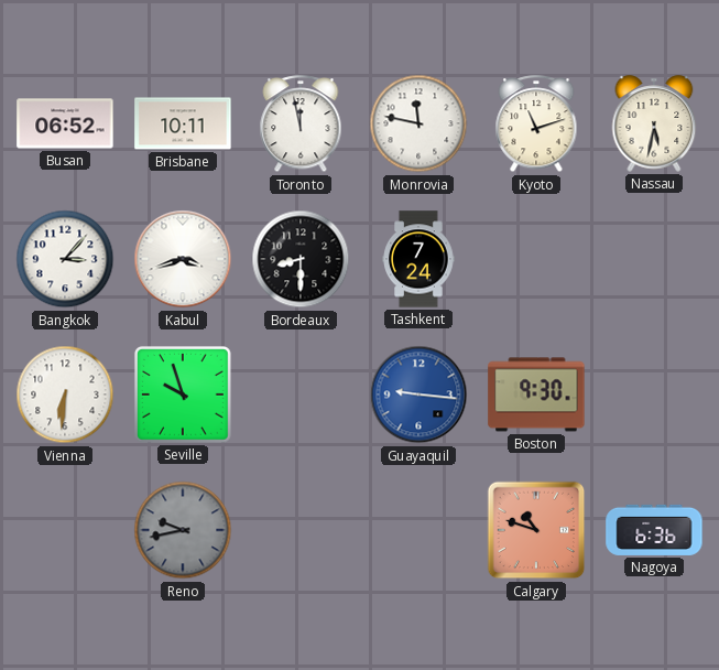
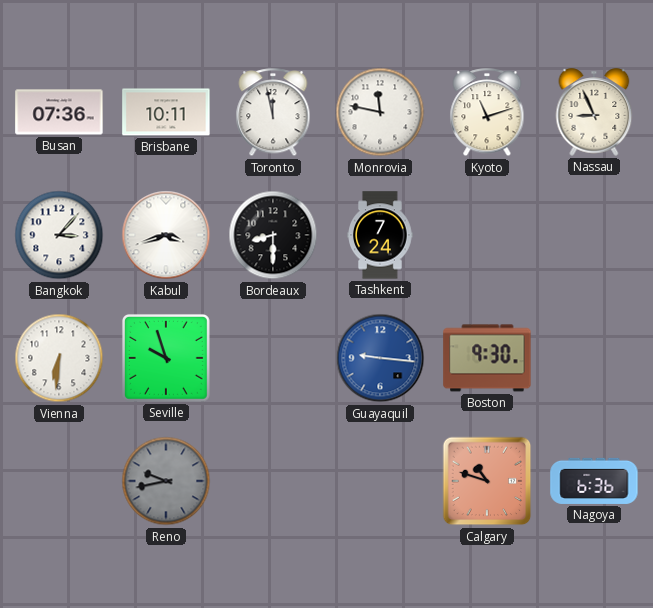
Busan: 06:52 -> 07:36
Nassau: 5:32 -> 8:56
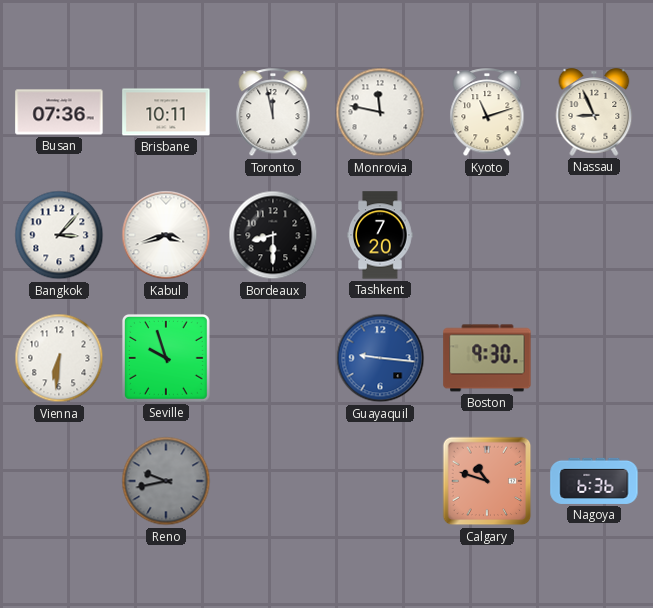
Tashkent: 7:24 -> 7:20
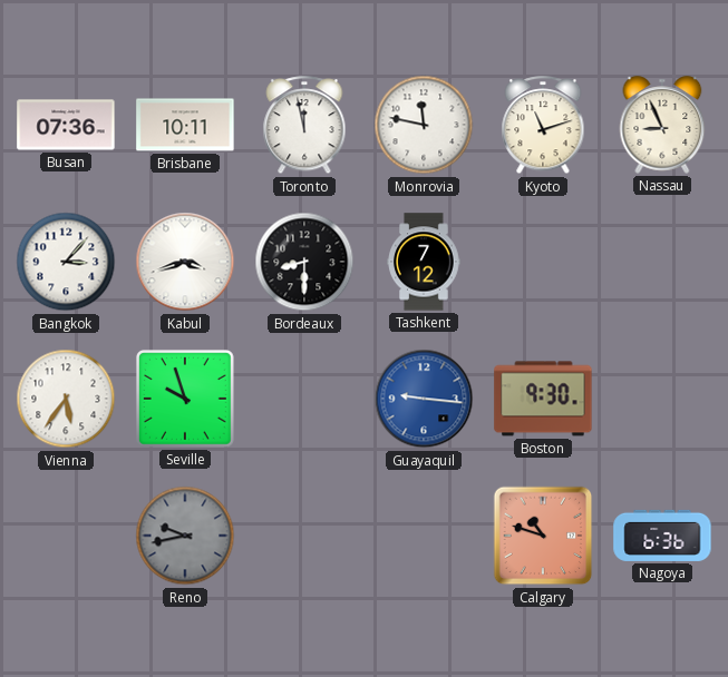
Tashkent: 7:20 -> 7:12
Vienna: 6:31 -> 5:36
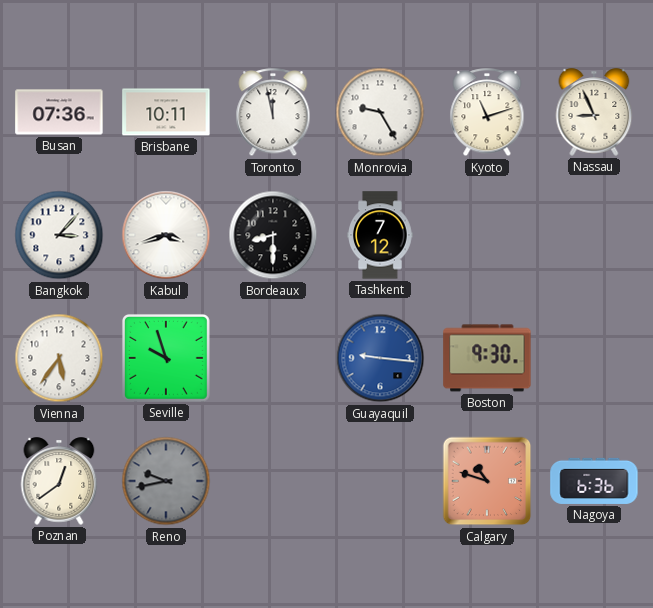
Monrovia: 11:47 -> 9:25
Poznan: none -> 12:39
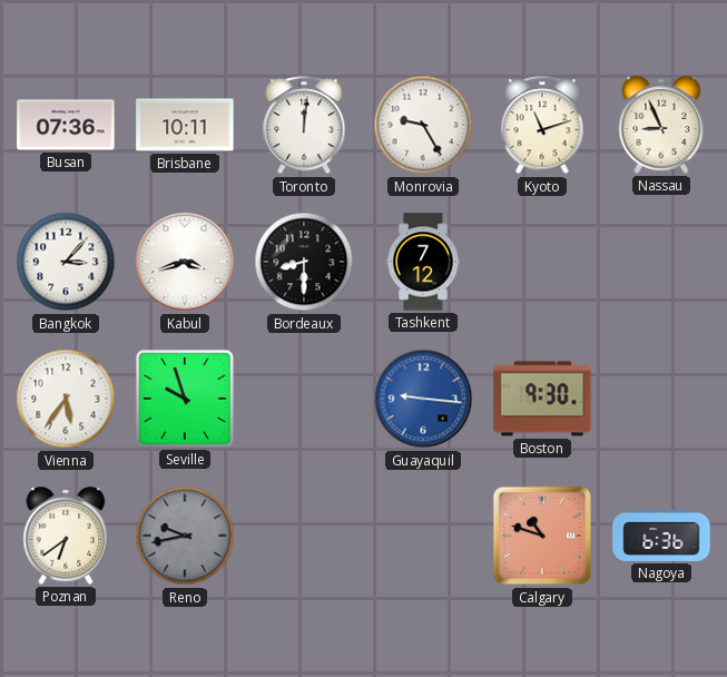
Toronto: 11:58 -> 12:01
Poznan: 12:39 -> 6:39
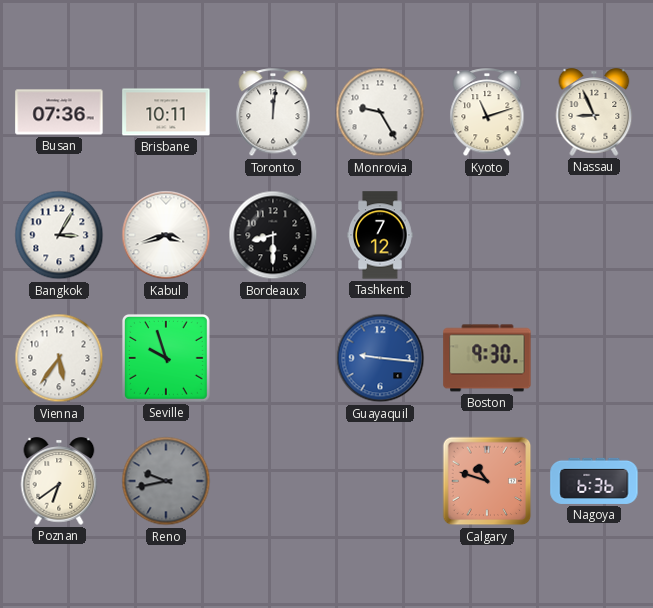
Bangkok: 3:07 -> 3:05
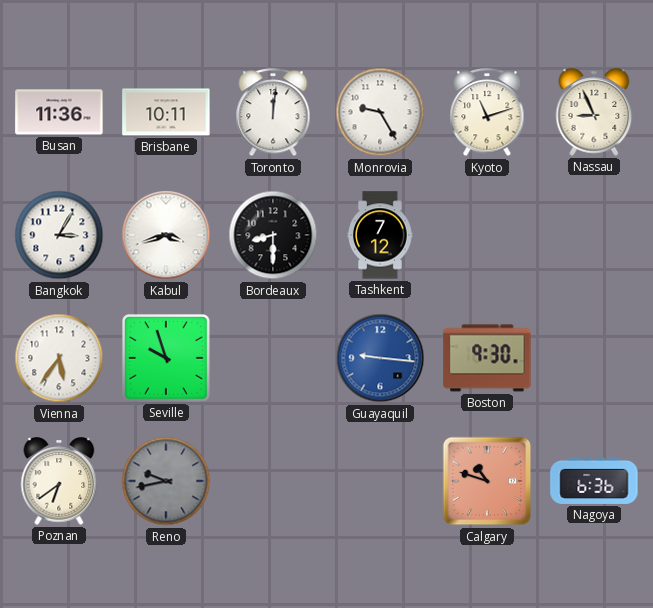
Busan: 07:36 -> 11:36
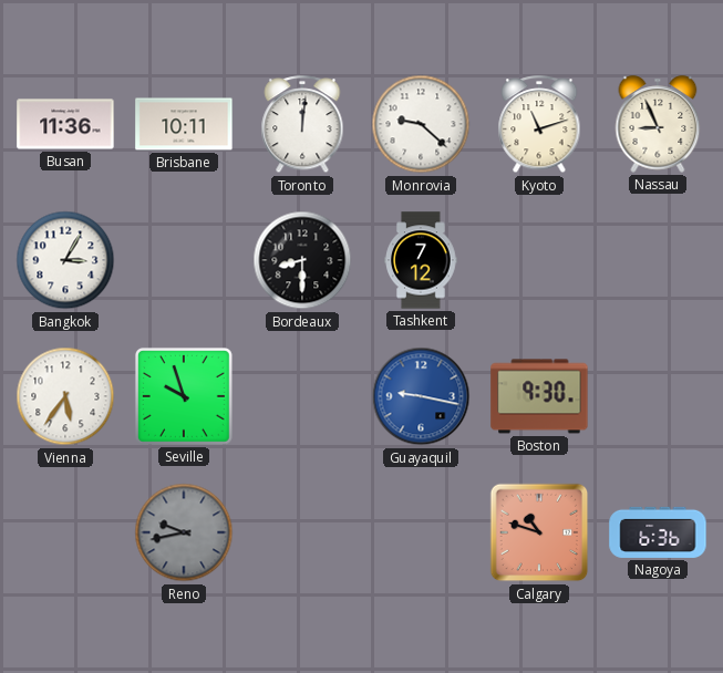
Monrovia: 9:25 -> 9:22
Kabul: 3:42 -> none
Guayaquil: 9:16 -> 9:17
Poznan: 6:39 -> none
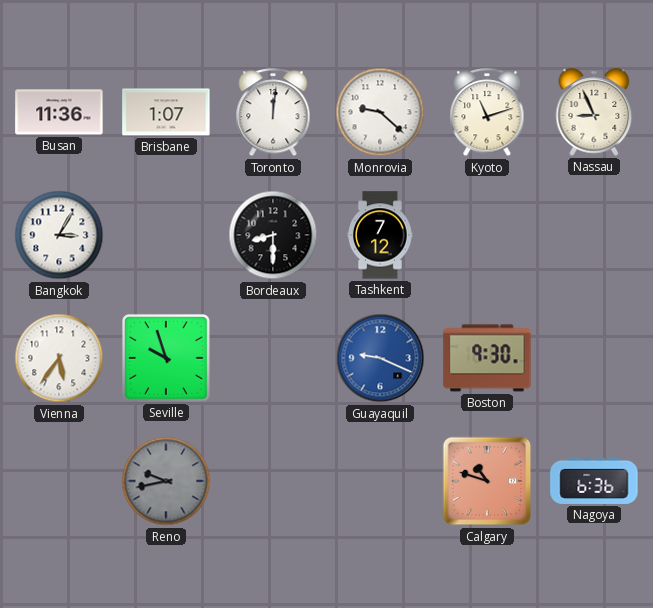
Brisbane: 10:11 -> 1:07
Guayaquil: 9:17 -> 9:19
